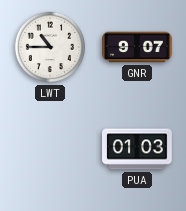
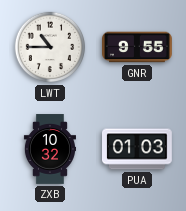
GNR: 9:07 -> 9:55
ZXB: none -> 10:32
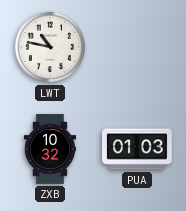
LWT: 10:45 -> 10:47
GNR: 9:55 -> none
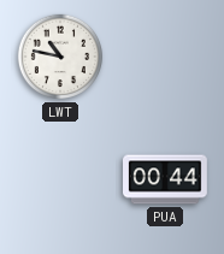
ZXB: 10:32 -> none
PUA: 01:03 -> 00:44
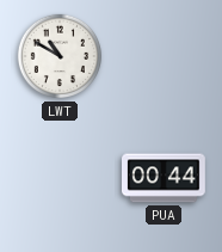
LWT: 10:47 -> 10:50
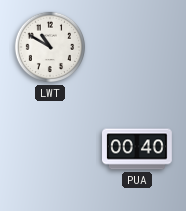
PUA: 00:44 -> 00:40
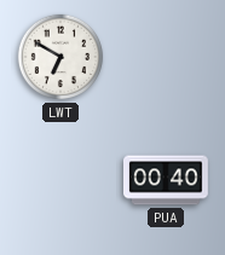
LWT: 10:50 -> 6:50
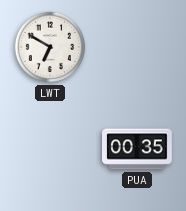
PUA: 00:40 -> 00:35
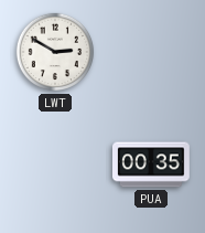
LWT: 6:50 -> 2:50
